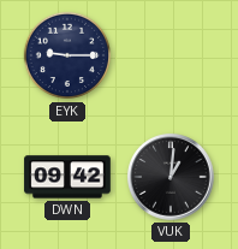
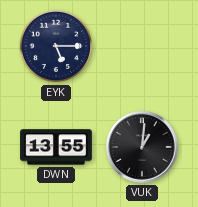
EYK: 9:15 -> 5:15
DWN: 09:42 -> 13:55
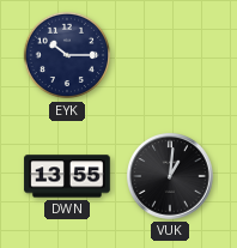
EYK: 5:15 -> 10:15
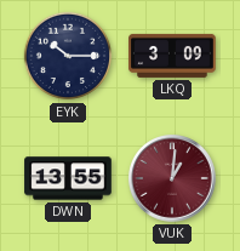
LKQ: none -> 3:09
VUK dial: black -> burgundy
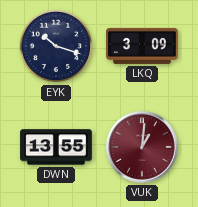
EYK: 10:15 -> 10:18
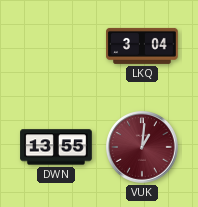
EYK: 10:18 -> none
LKQ: 3:09 -> 3:04
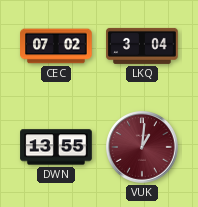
CEC: none -> 07:02
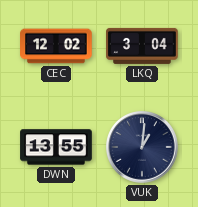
CEC: 07:02 -> 12:02
VUK dial: burgundy -> navy
